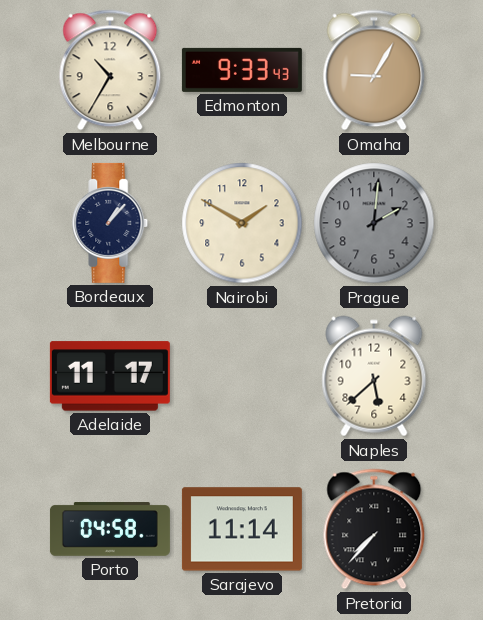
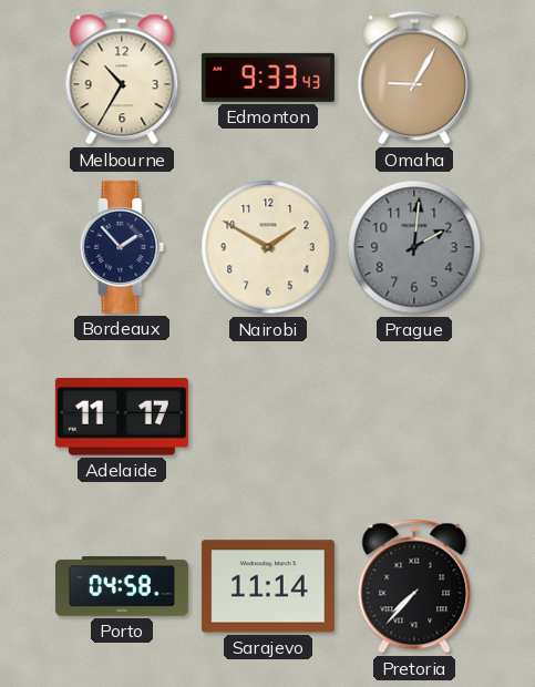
Bordeaux: 1:07 -> 1:53
Naples: 5:38 -> none
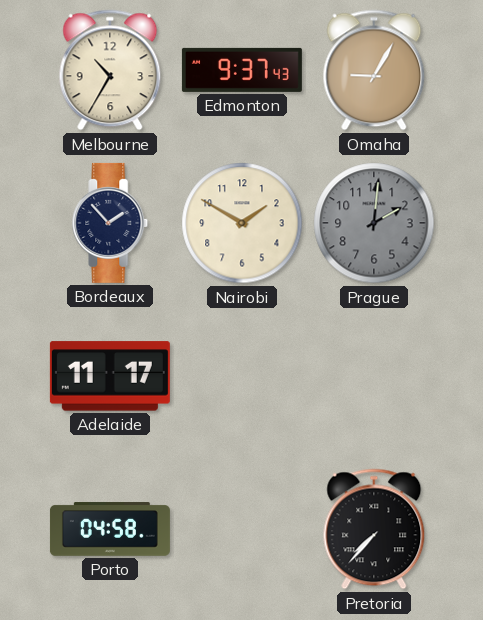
Edmonton: 9:33 -> 9:37
Sarajevo: 11:14 -> none
